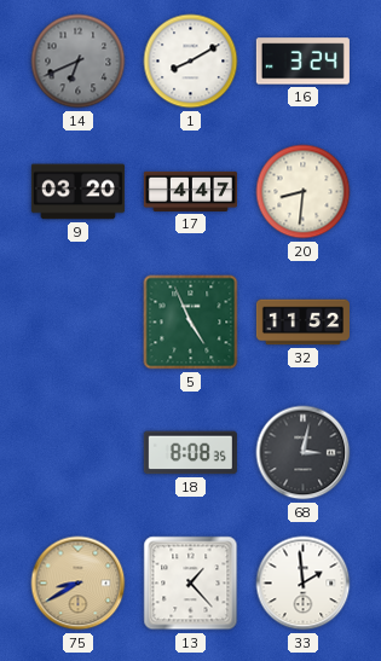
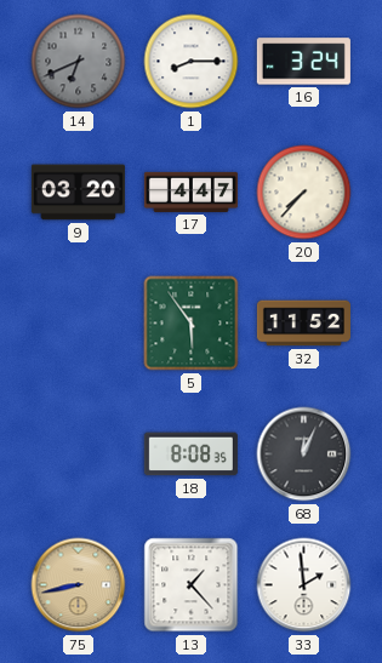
1: 8:10 -> 8:15
20: 8:31 -> 7:37
5: 4:56 -> 5:54
68: 3:02 -> 12:04
75: 8:40 -> 8:43
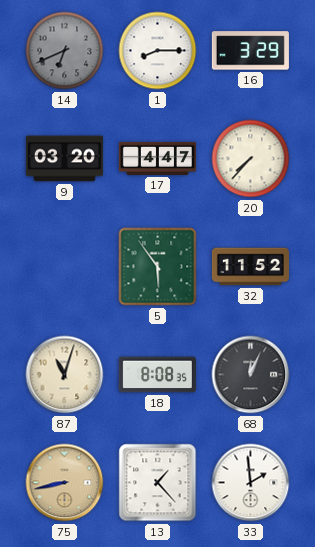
16: 3:24 -> 3:29
87: none -> 11:03
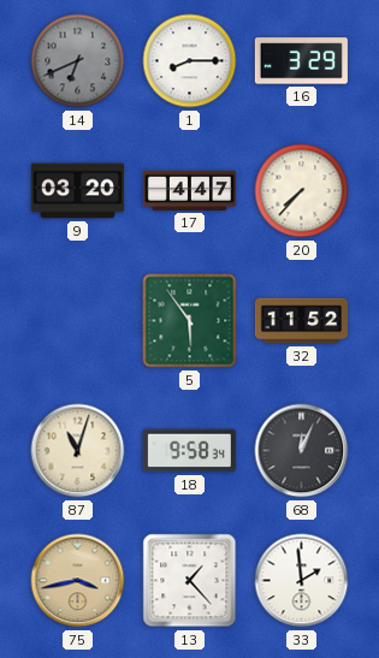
18: 8:08 -> 9:58
75: 8:43 -> 3:43
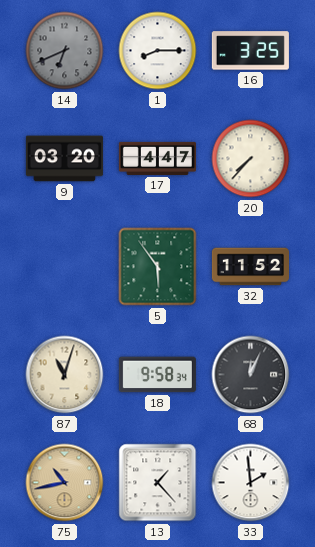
16: 3:29 -> 3:25
75: 3:43 -> 10:43
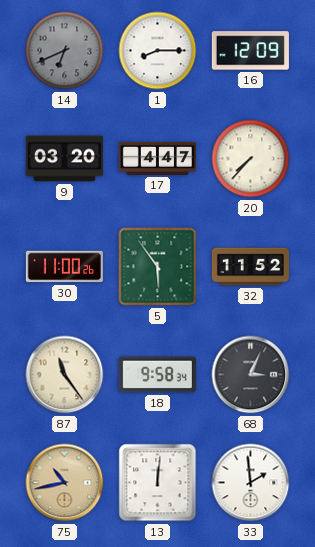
16: 3:25 -> 12:09
30: none -> 11:00
87: 11:03 -> 11:24
68: 12:04 -> 3:04
13: 1:23 -> 12:01
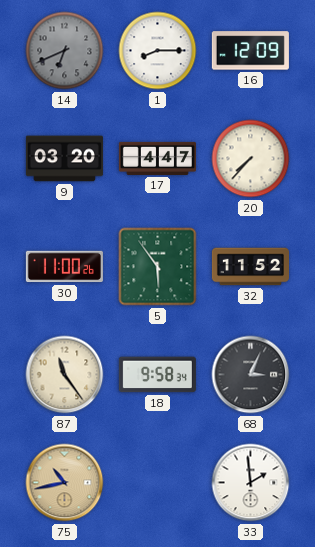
13: 12:01 -> none
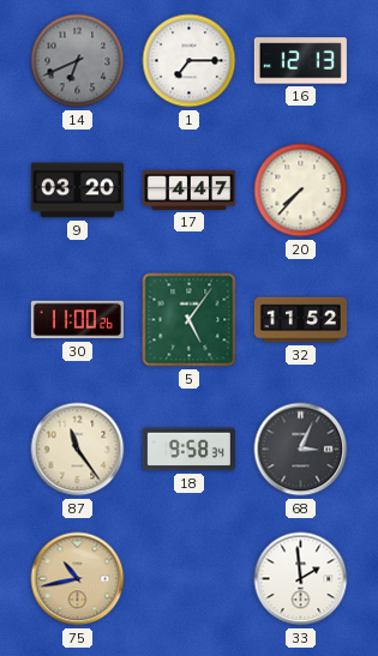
1: 8:15 -> 7:15
16: 12:09 -> 12:13
5: 5:54 -> 5:06
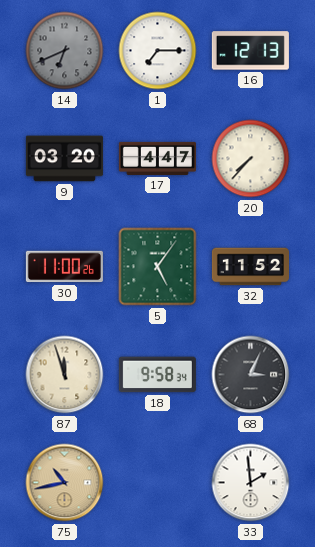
87: 11:24 -> 11:57
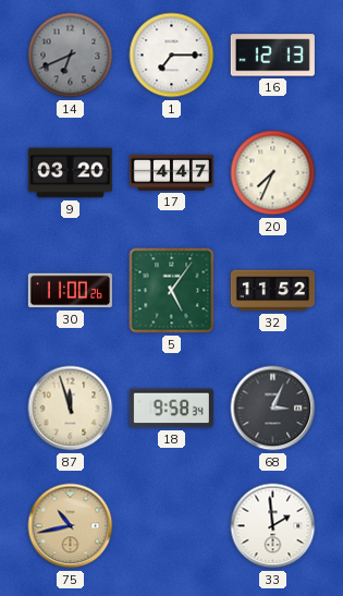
20: 7:37 -> 7:34
